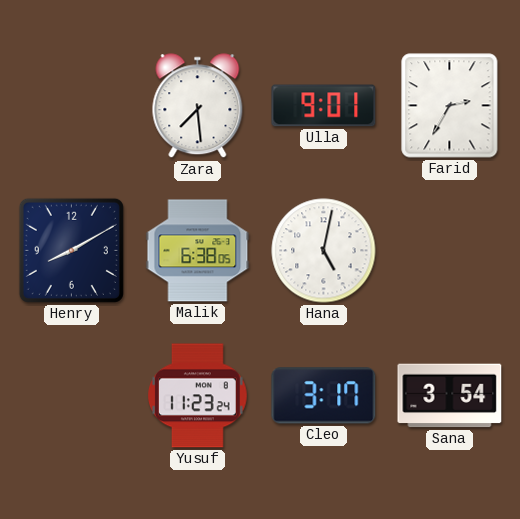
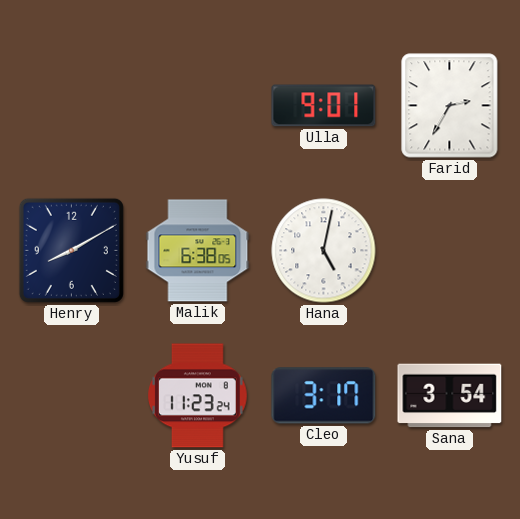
Zara: 7:29 -> none
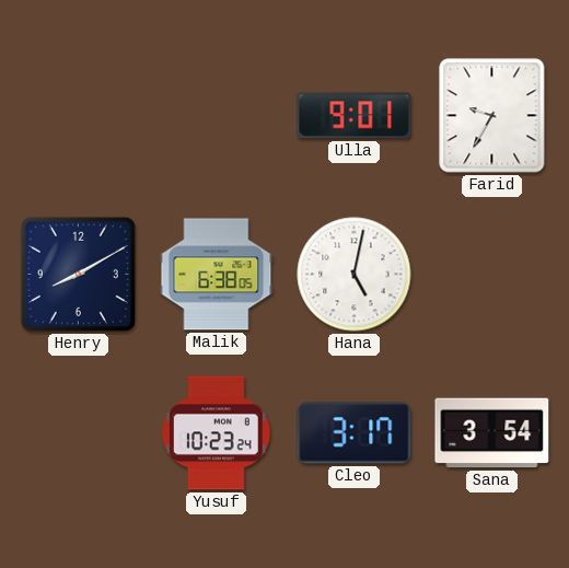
Farid: 2:35 -> 9:35
Yusuf: 11:23 -> 10:23
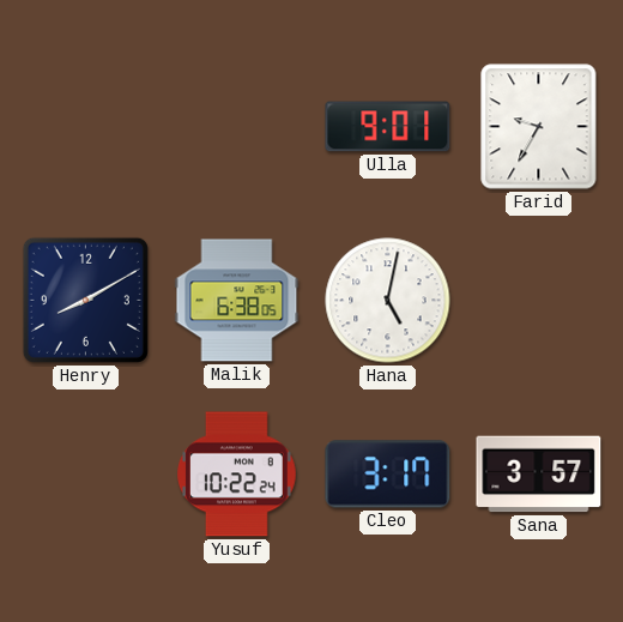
Yusuf: 10:23 -> 10:22
Sana: 3:54 -> 3:57
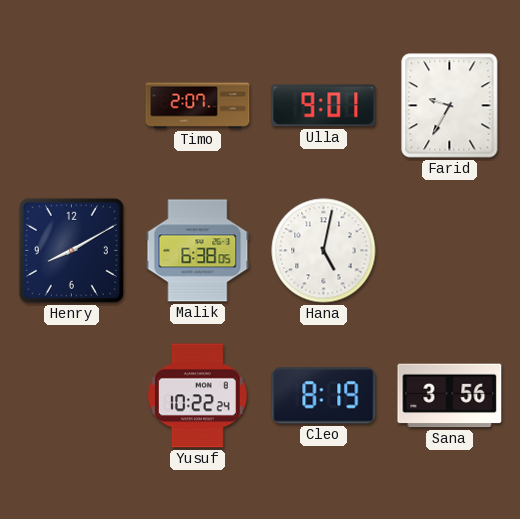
Timo: none -> 2:07
Cleo: 3:17 -> 8:19
Sana: 3:57 -> 3:56
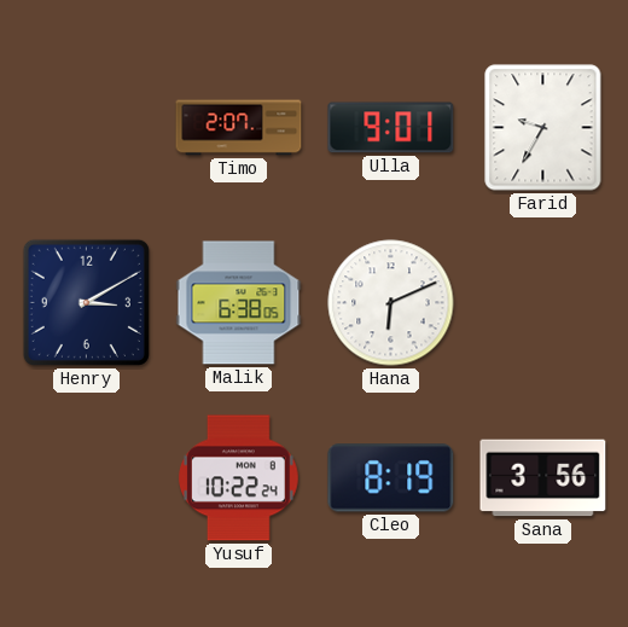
Henry: 8:10 -> 3:10
Hana: 5:02 -> 6:11
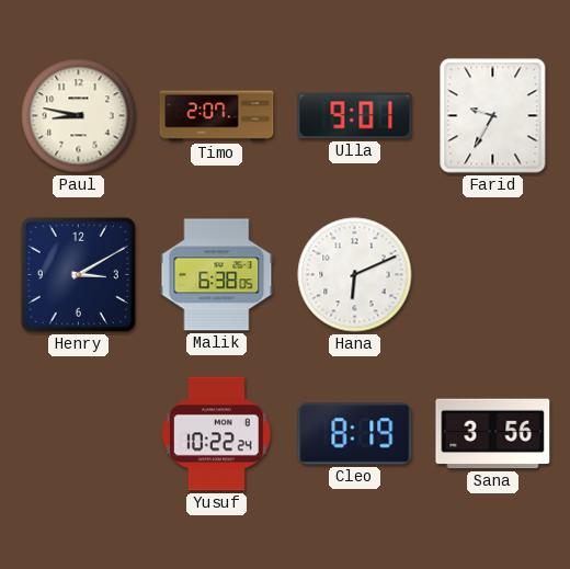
Paul: none -> 8:47
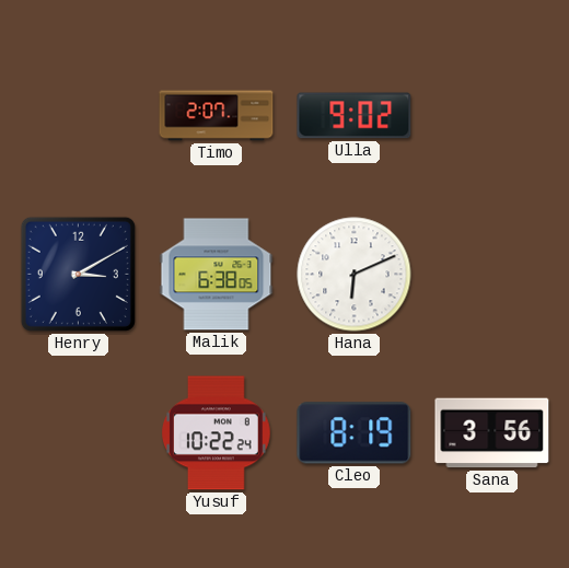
Paul: 8:47 -> none
Ulla: 9:01 -> 9:02
Farid: 9:35 -> none
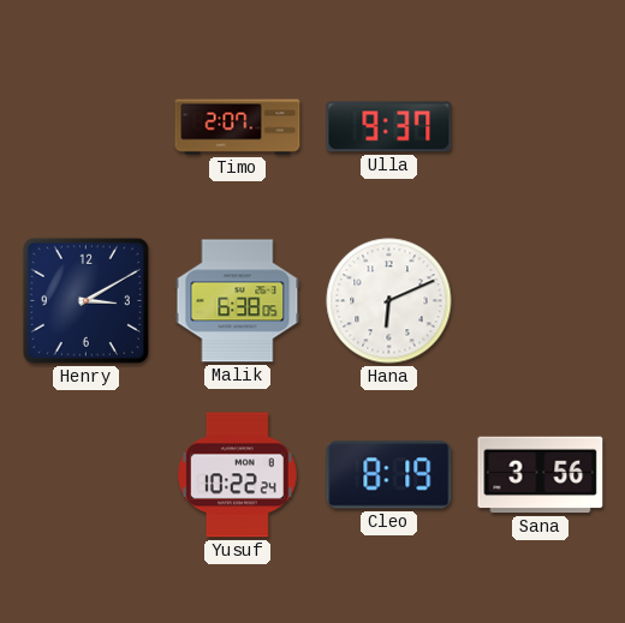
Ulla: 9:02 -> 9:37
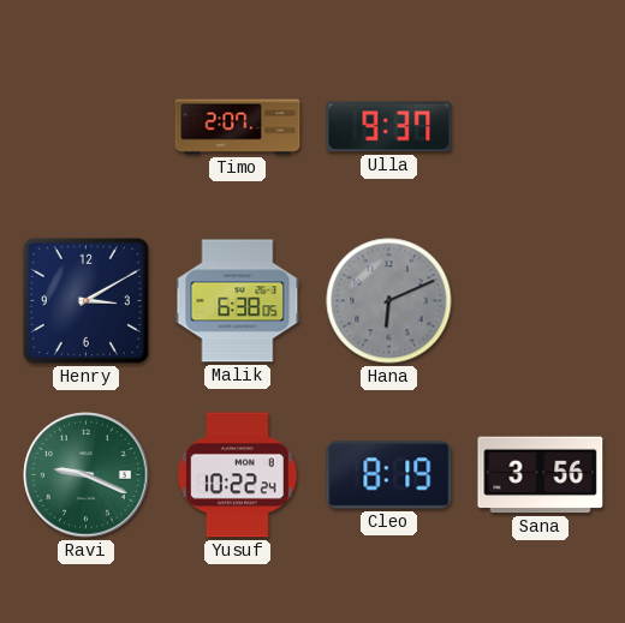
Hana dial: white -> grey
Ravi: none -> 9:19
